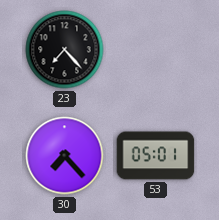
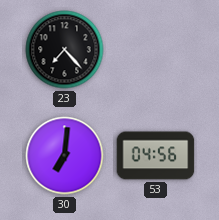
30: 7:23 -> 7:01
53: 05:01 -> 04:56
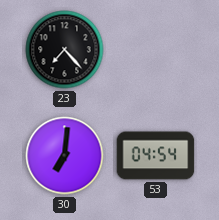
53: 04:56 -> 04:54
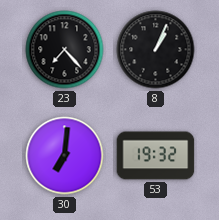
8: none -> 1:04
53: 04:54 -> 19:32
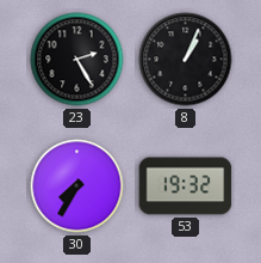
23: 7:23 -> 2:25
30: 7:01 -> 7:35
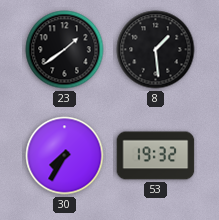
23: 2:25 -> 1:39
8: 1:04 -> 1:29
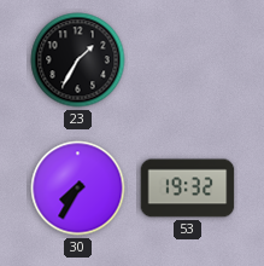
23: 1:39 -> 1:35
8: 1:29 -> none
